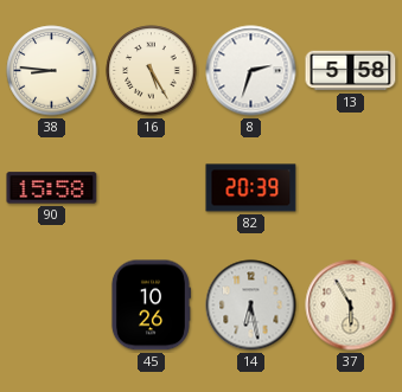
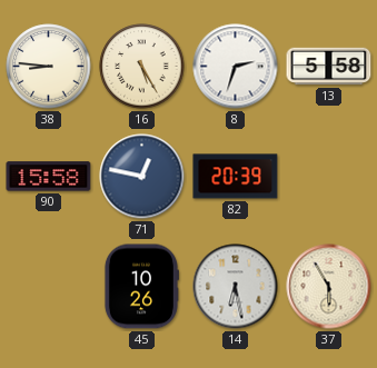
71: none -> 12:47
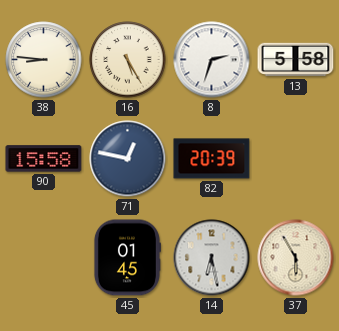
45: 10:26 -> 01:45
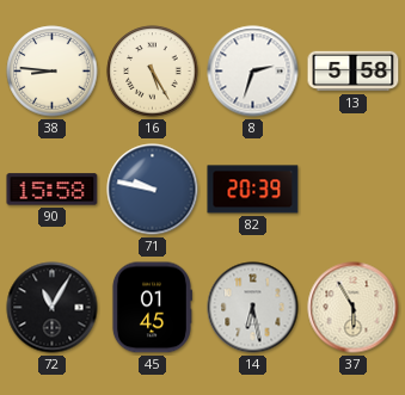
71: 12:47 -> 9:47
72: none -> 11:05
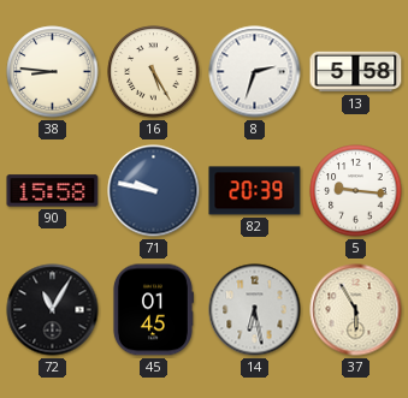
5: none -> 9:16
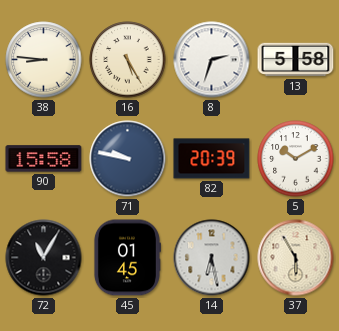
5: 9:16 -> 10:10
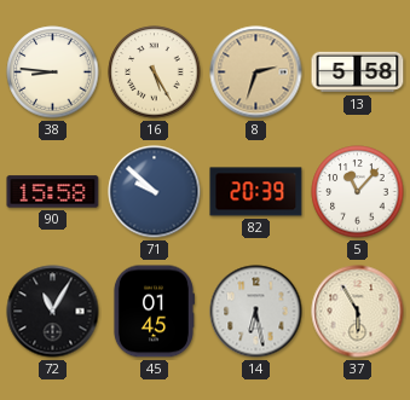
8 dial: white -> champagne
71: 9:47 -> 9:52
5: 10:10 -> 11:07
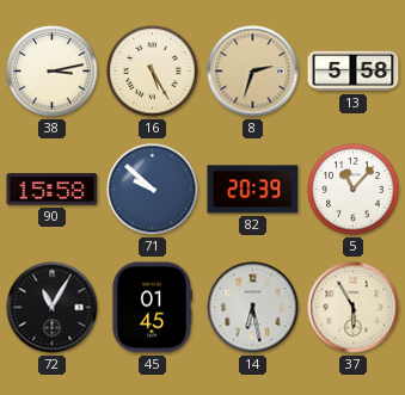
38: 8:46 -> 3:13
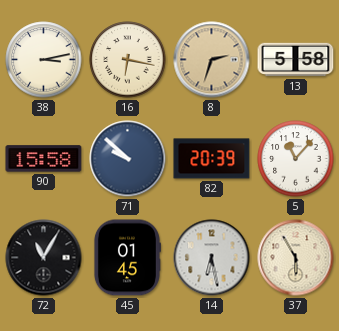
16: 5:25 -> 6:17
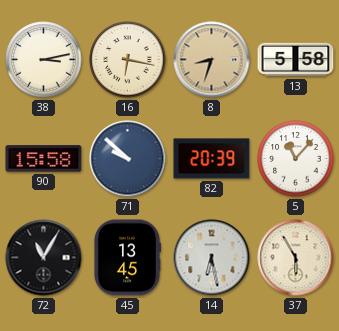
8: 2:33 -> 8:33
45: 01:45 -> 13:45
